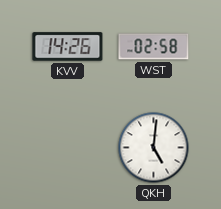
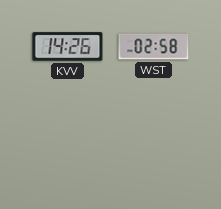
QKH: 5:01 -> none
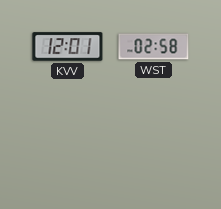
KVV: 14:26 -> 12:01
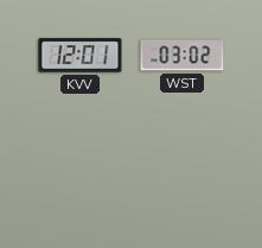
WST: 02:58 -> 03:02
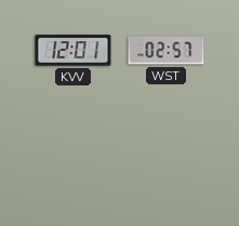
WST: 03:02 -> 02:57
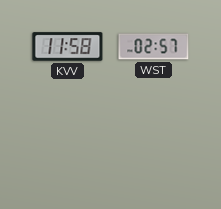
KVV: 12:01 -> 11:58
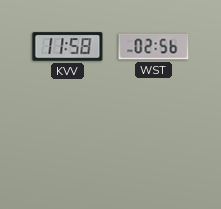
WST: 02:57 -> 02:56
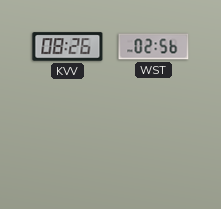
KVV: 11:58 -> 08:26
